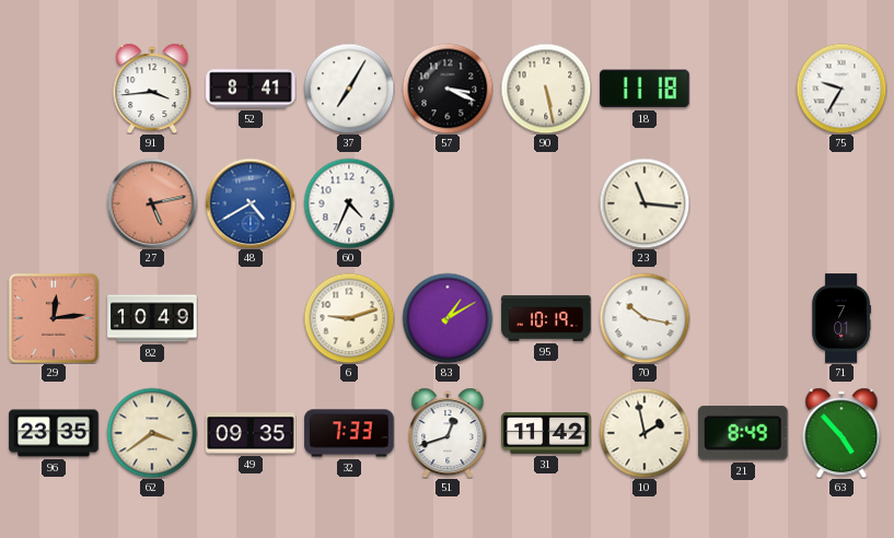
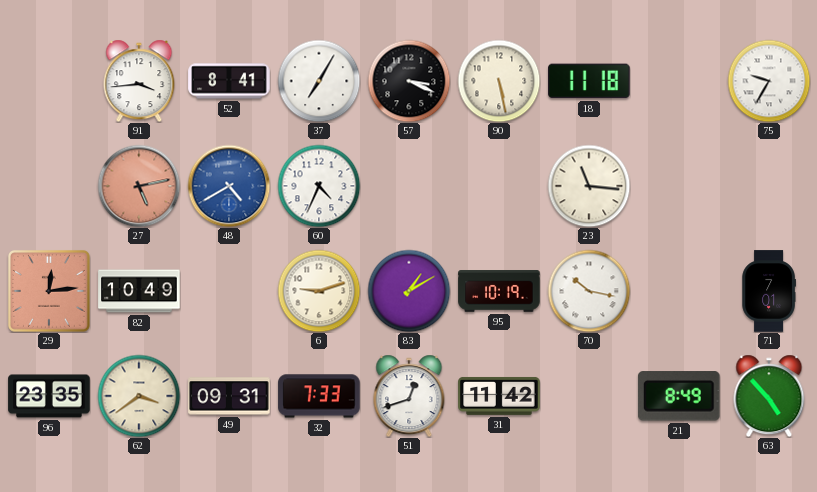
49: 09:35 -> 09:31
10: 1:58 -> none
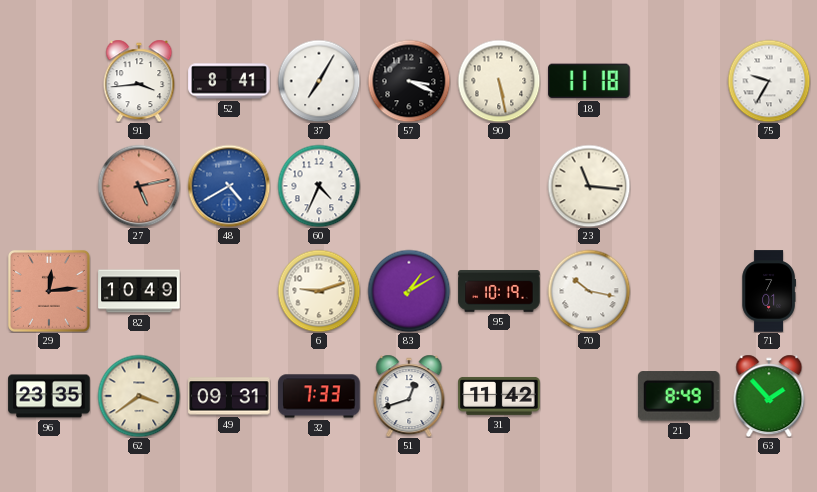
63: 4:53 -> 1:53
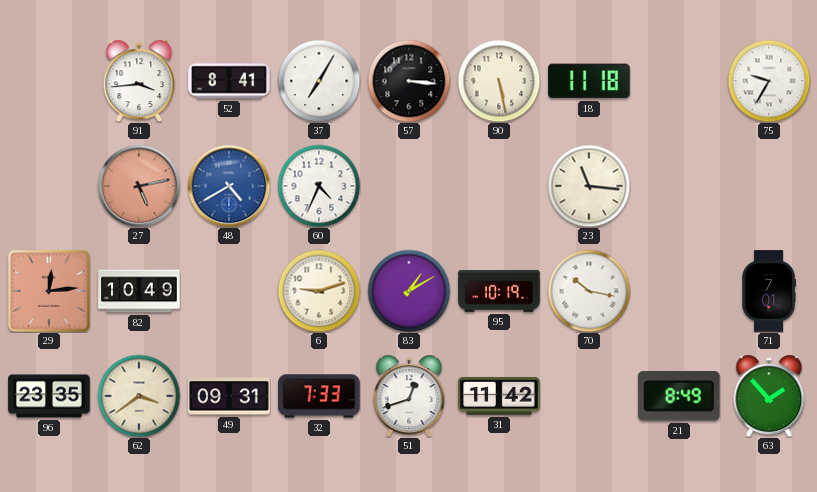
57: 3:19 -> 3:16
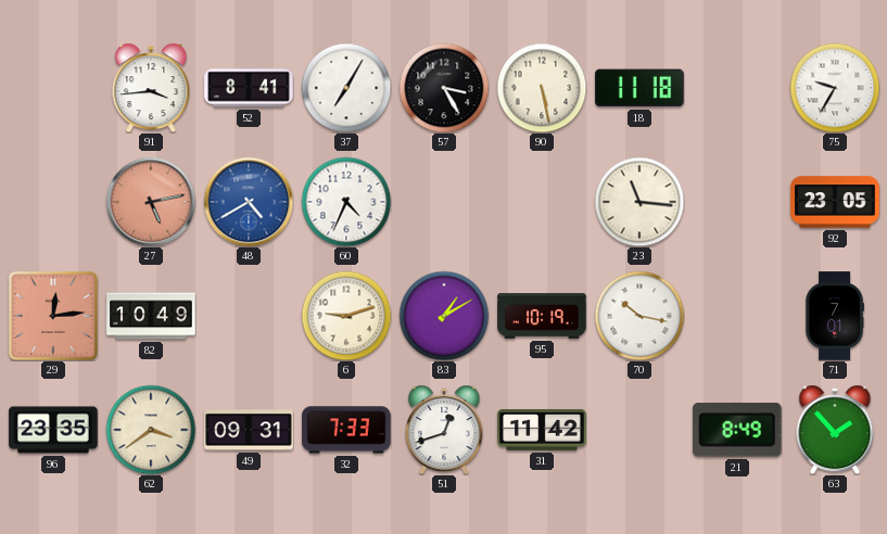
57: 3:16 -> 3:25
92: none -> 23:05
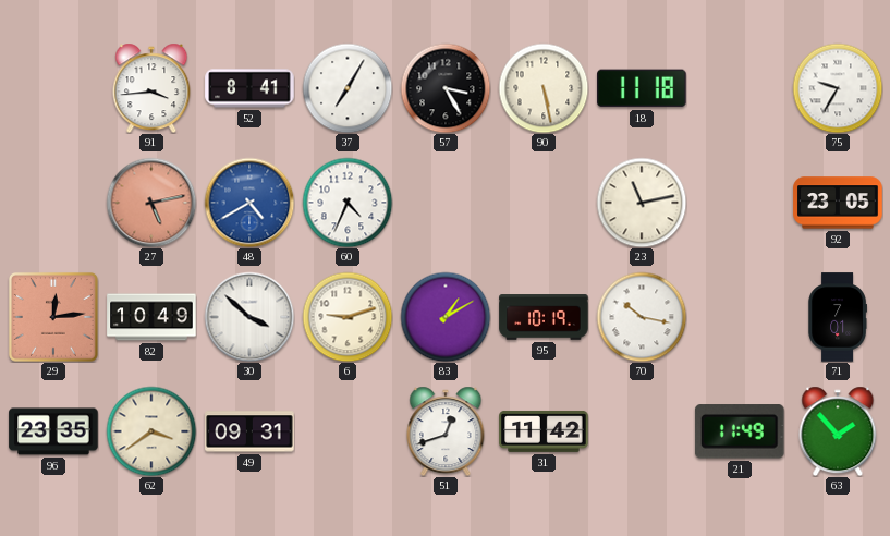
23: 11:16 -> 11:13
30: none -> 3:52
32: 7:33 -> none
21: 8:49 -> 11:49
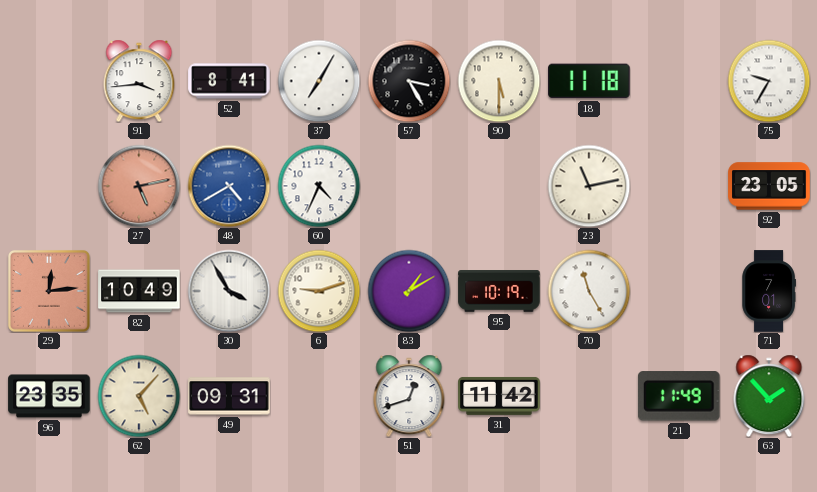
90: 5:28 -> 5:30
30: 3:52 -> 3:55
70: 10:17 -> 11:25
62: 3:39 -> 5:07
